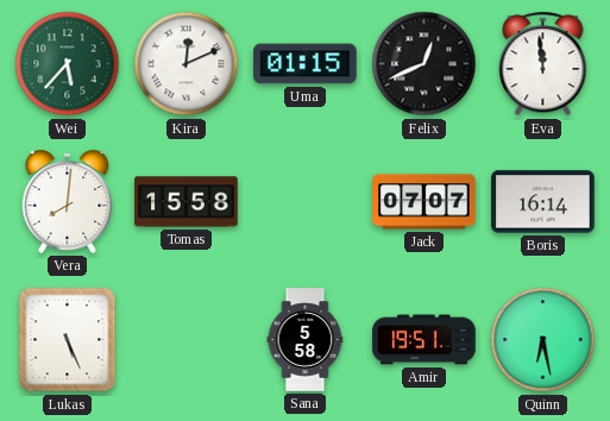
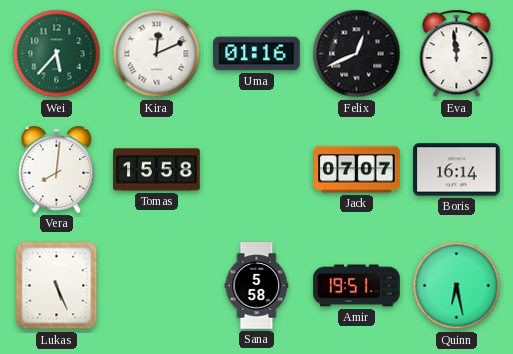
Uma: 01:15 -> 01:16
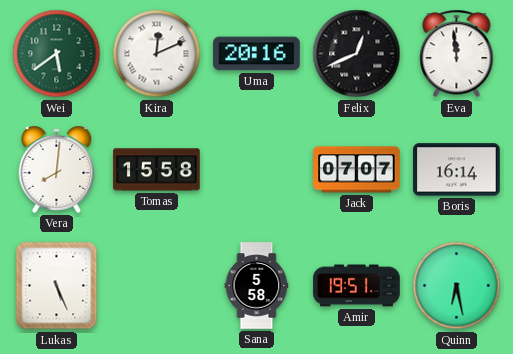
Wei: 5:37 -> 5:39
Uma: 01:16 -> 20:16
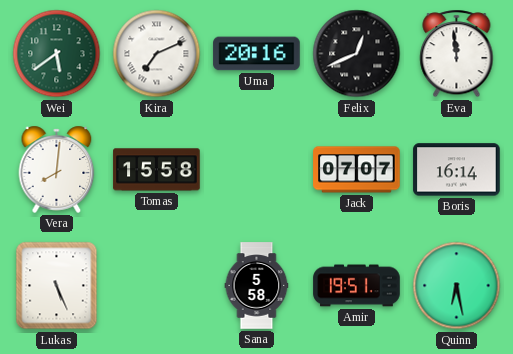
Kira: 12:11 -> 7:11
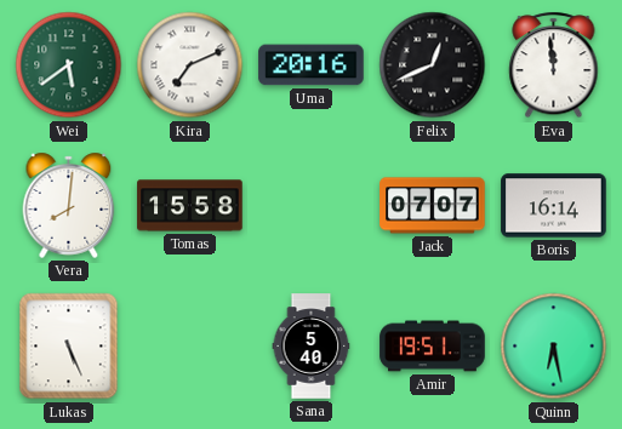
Sana: 5:58 -> 5:40
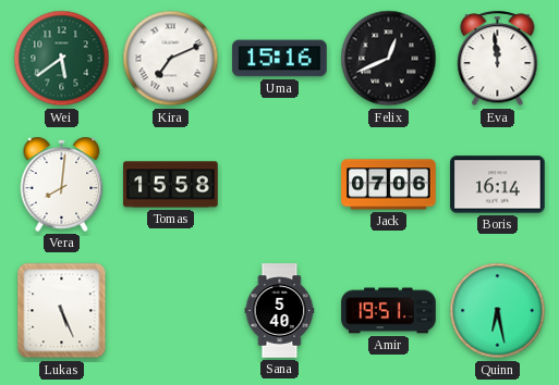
Uma: 20:16 -> 15:16
Jack: 07:07 -> 07:06
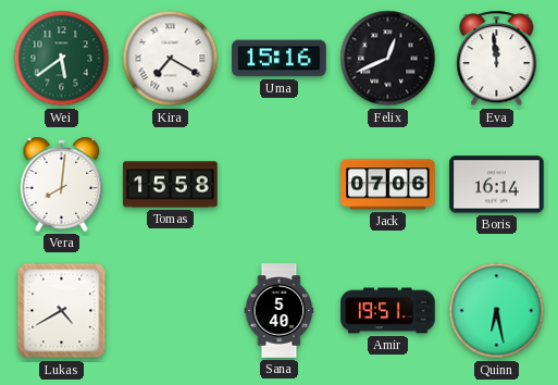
Kira: 7:11 -> 7:20
Lukas: 5:26 -> 4:40
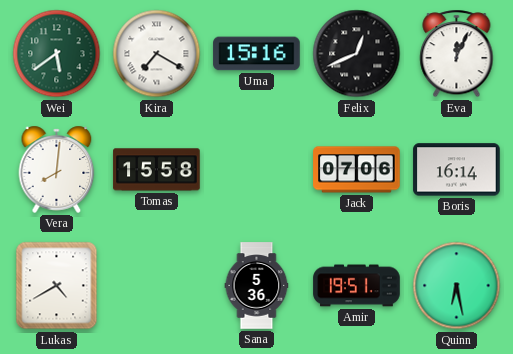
Eva: 11:59 -> 12:04
Sana: 5:40 -> 5:36
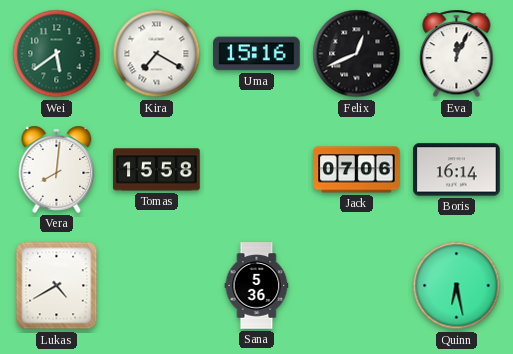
Amir: 19:51 -> none
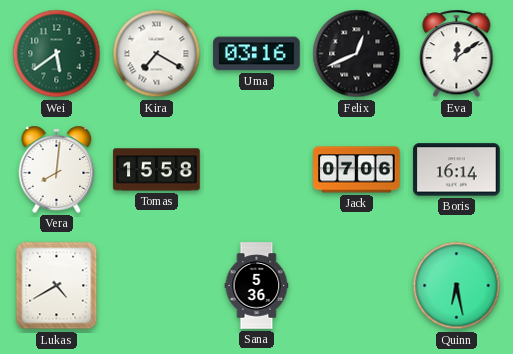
Uma: 15:16 -> 03:16
Eva: 12:04 -> 12:09
